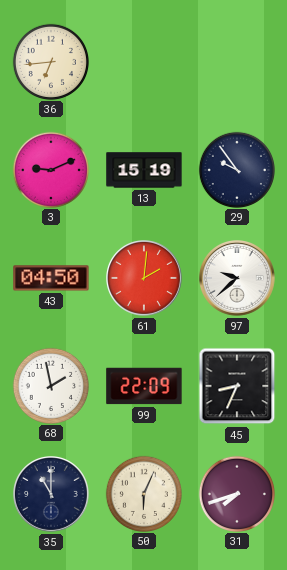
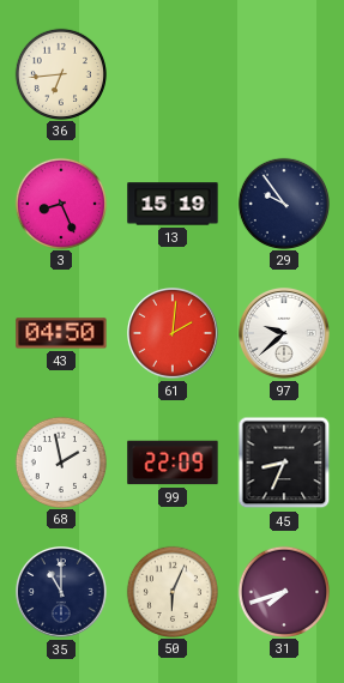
3: 9:11 -> 8:26
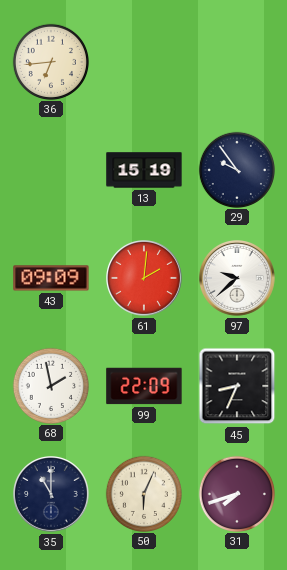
3: 8:26 -> none
43: 04:50 -> 09:09
